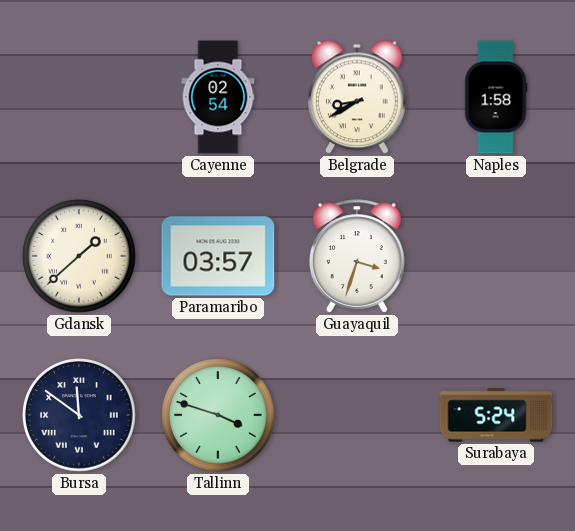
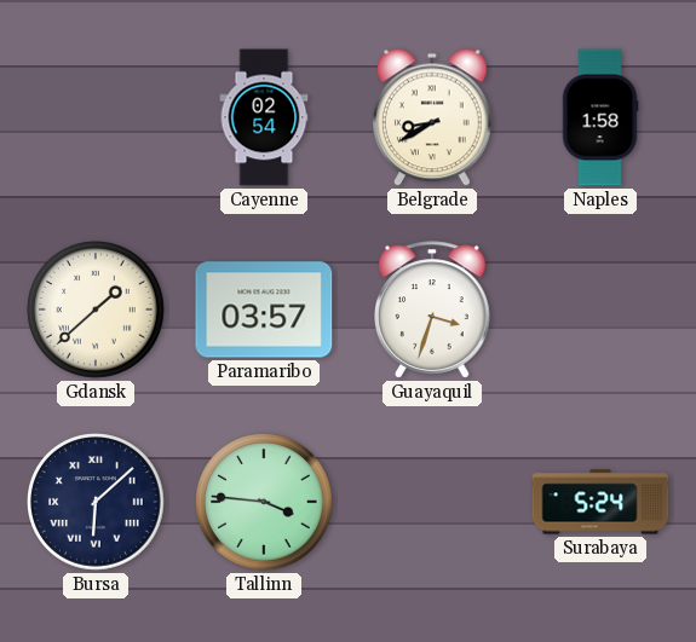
Bursa: 11:51 -> 6:08
Tallinn: 3:48 -> 3:46
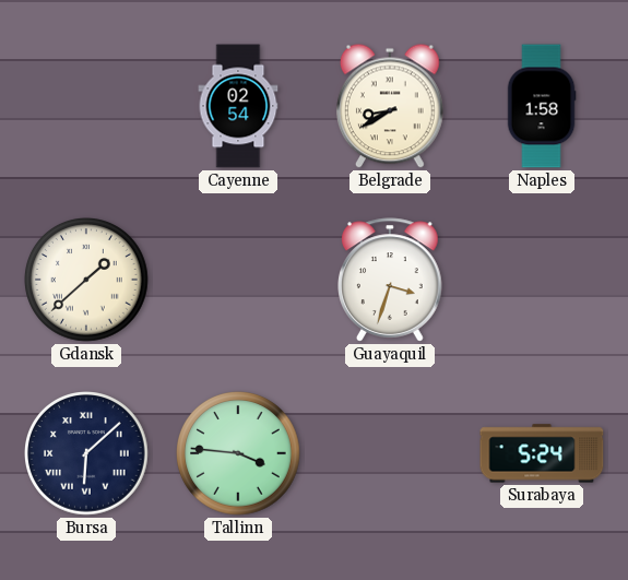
Paramaribo: 03:57 -> none
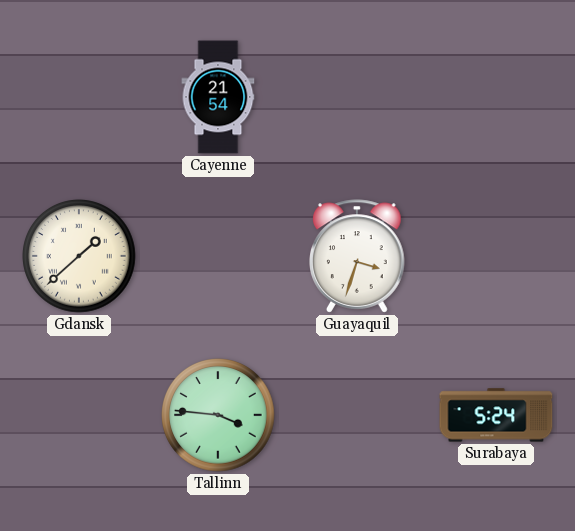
Cayenne: 02:54 -> 21:54
Belgrade: 8:40 -> none
Naples: 1:58 -> none
Bursa: 6:08 -> none
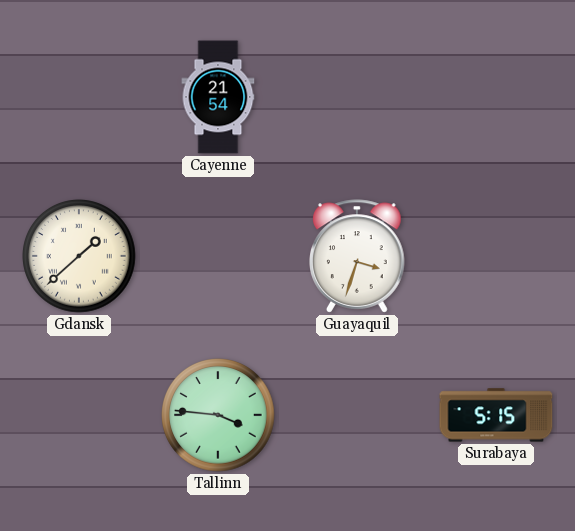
Surabaya: 5:24 -> 5:15
